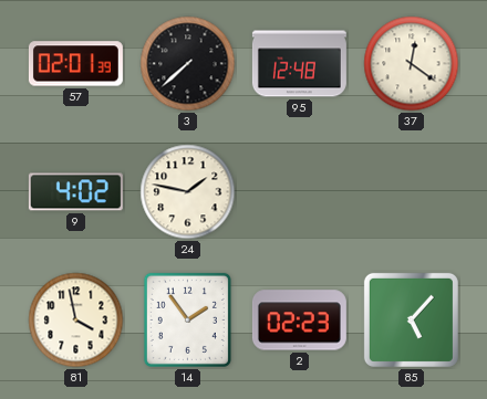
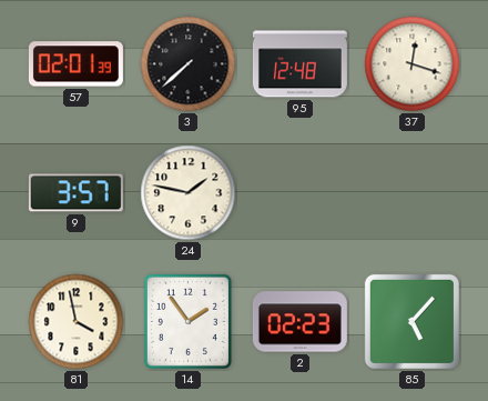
37: 12:21 -> 12:18
9: 4:02 -> 3:57
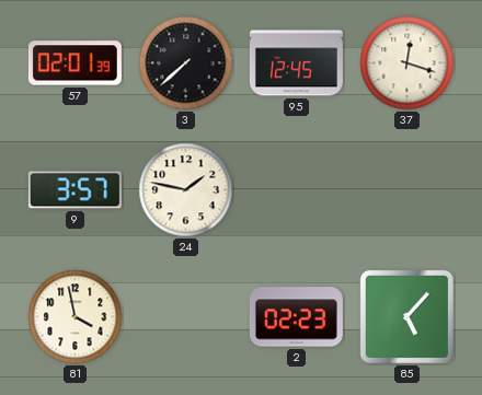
95: 12:48 -> 12:45
14: 1:54 -> none
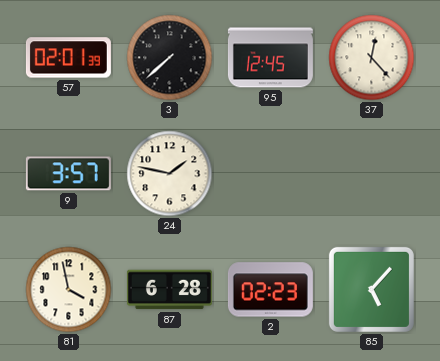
37: 12:18 -> 12:23
87: none -> 6:28
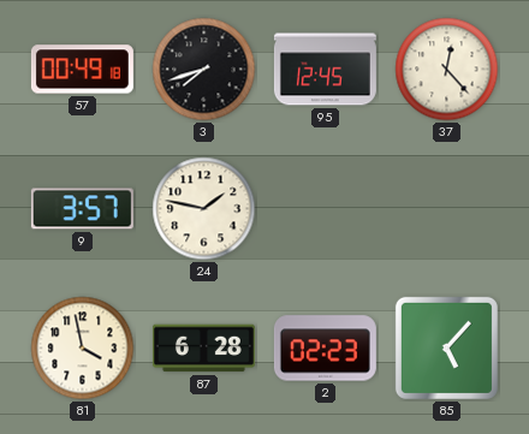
57: 02:01 -> 00:49
3: 7:38 -> 7:42
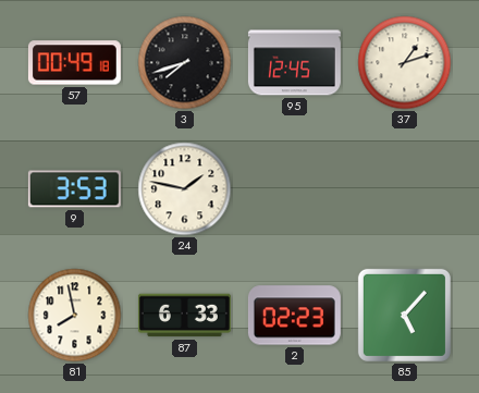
37: 12:23 -> 1:12
9: 3:57 -> 3:53
81: 3:58 -> 7:58
87: 6:28 -> 6:33
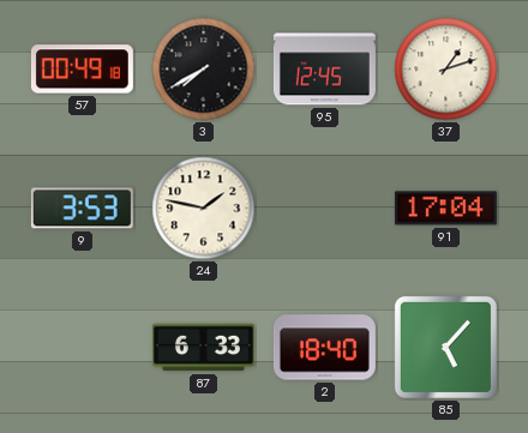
3: 7:42 -> 7:40
91: none -> 17:04
81: 7:58 -> none
2: 02:23 -> 18:40
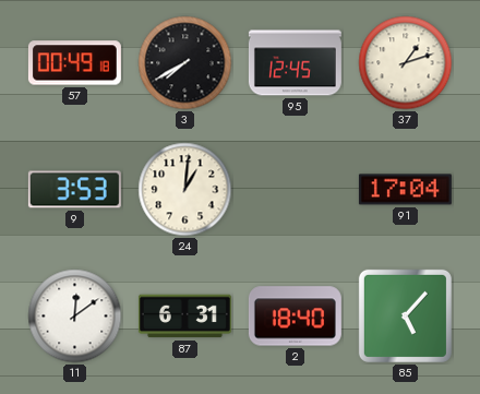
24: 1:47 -> 1:01
11: none -> 12:09
87: 6:33 -> 6:31
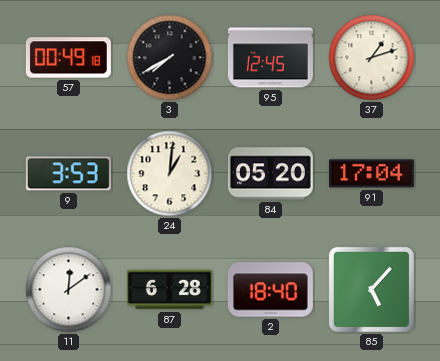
84: none -> 05:20
87: 6:31 -> 6:28
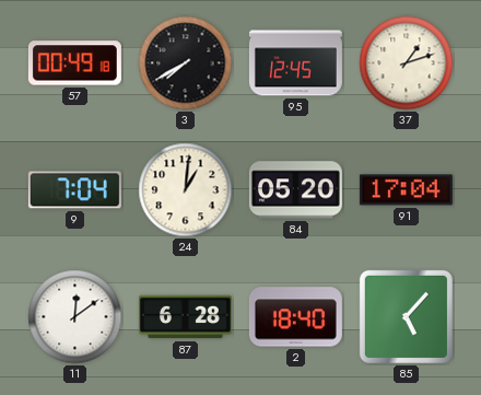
9: 3:53 -> 7:04
